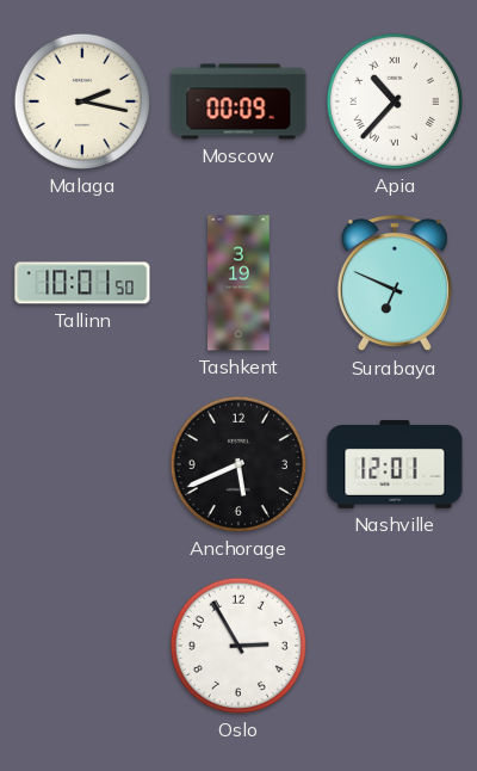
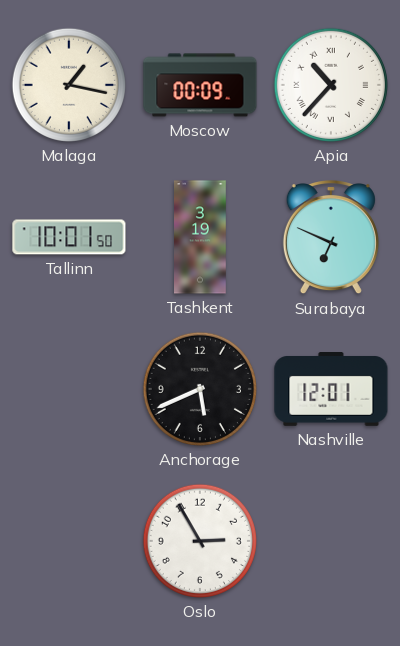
Malaga: 2:17 -> 1:17
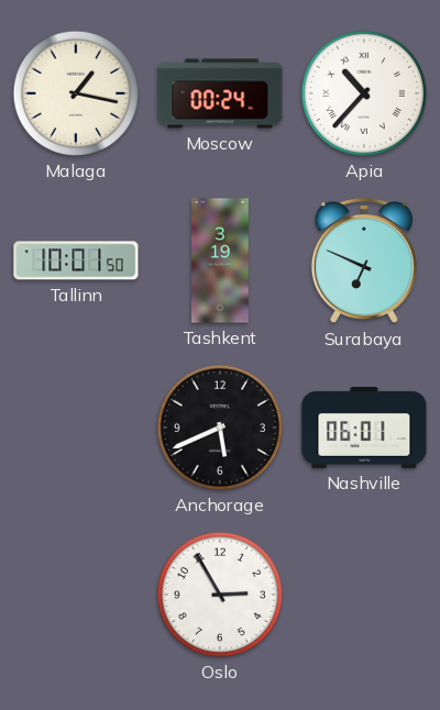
Moscow: 00:09 -> 00:24
Nashville: 12:01 -> 06:01
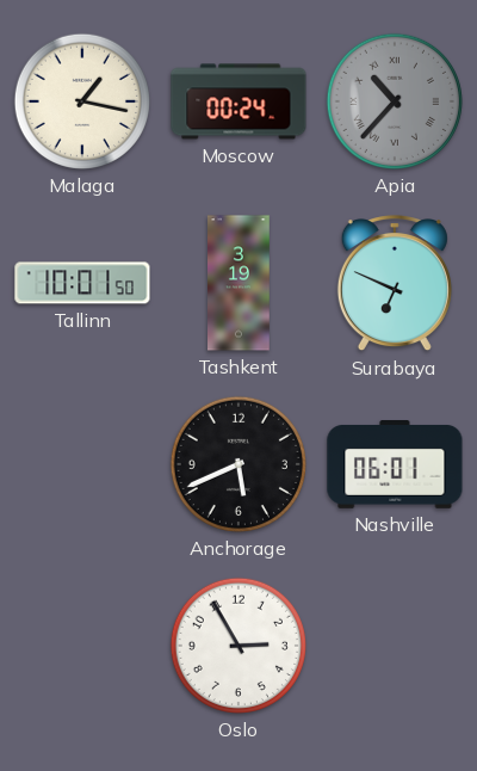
Apia dial: white -> grey
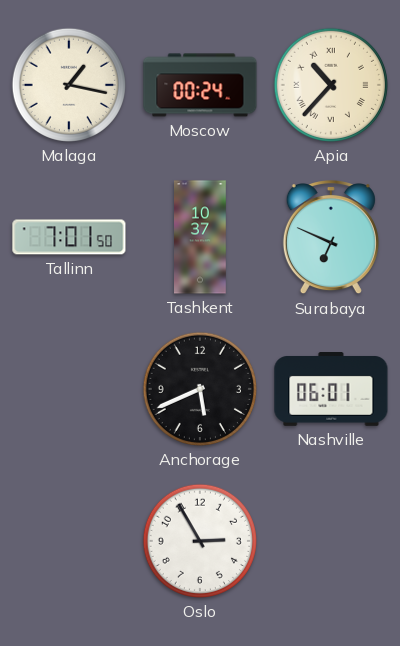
Apia dial: grey -> cream
Tallinn: 10:01 -> 7:01
Tashkent: 3:19 -> 10:37
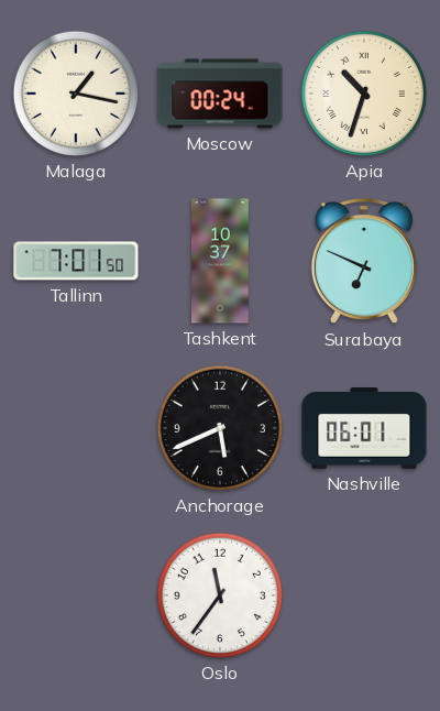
Apia: 10:37 -> 10:33
Oslo: 2:55 -> 11:36
